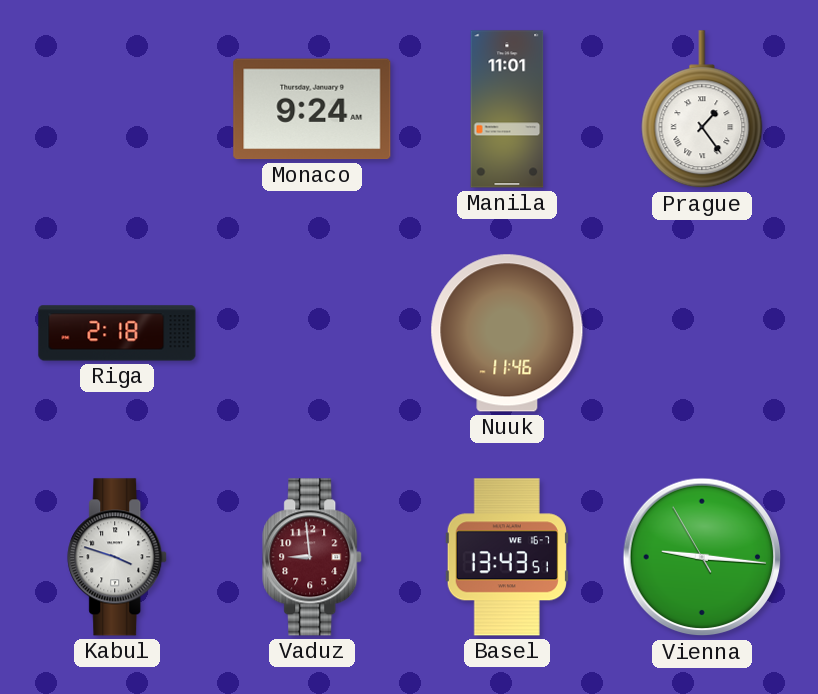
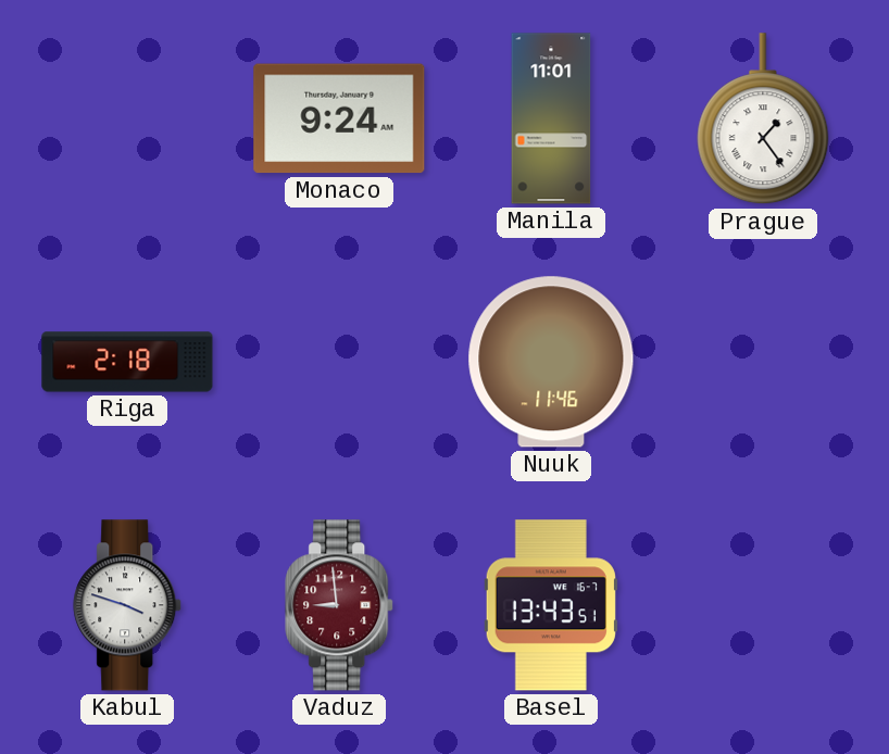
Vienna: 9:15 -> none
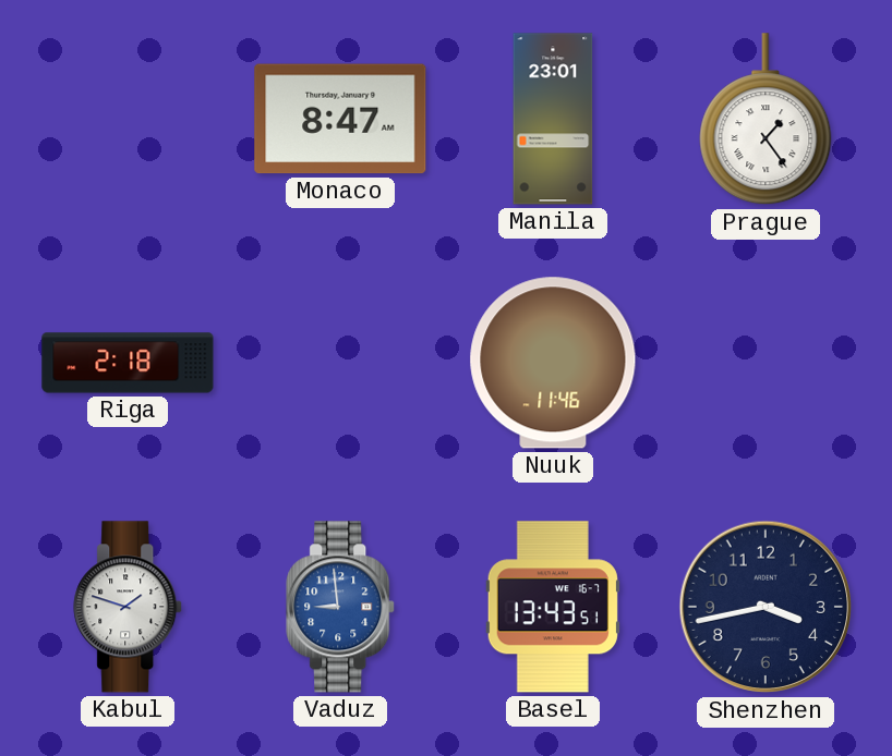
Monaco: 9:24 -> 8:47
Manila: 11:01 -> 23:01
Kabul: 3:48 -> 1:48
Vaduz dial: burgundy -> blue
Shenzhen: none -> 3:43
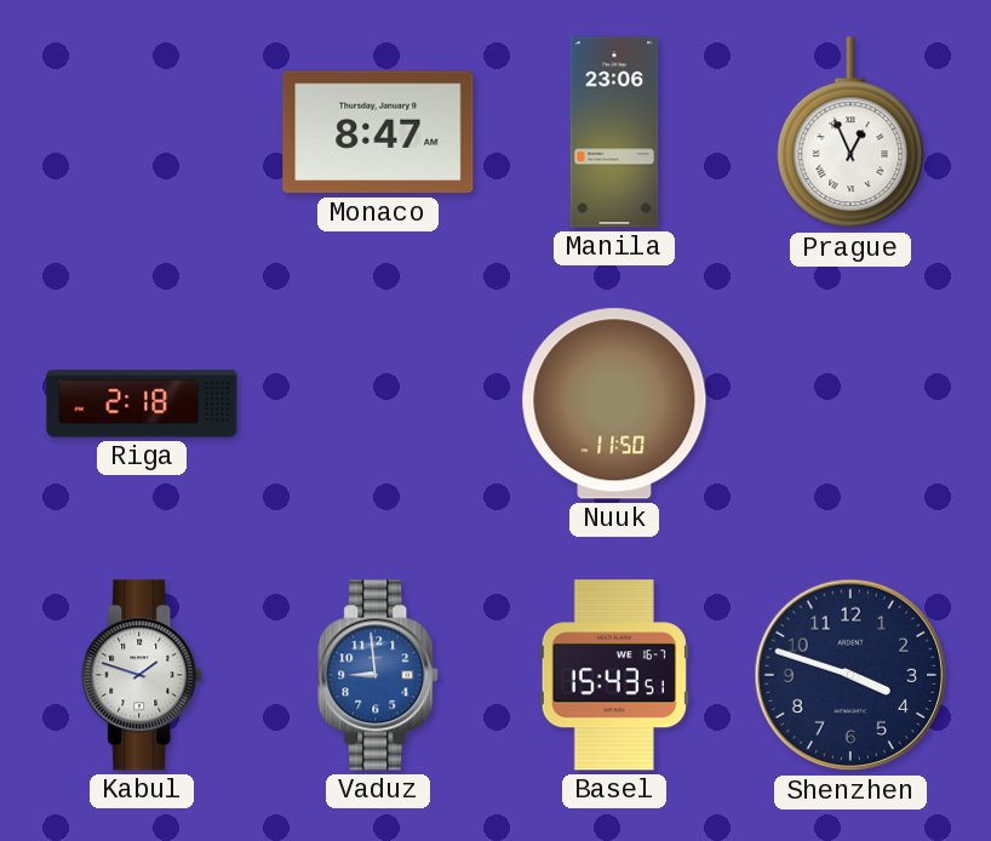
Manila: 23:01 -> 23:06
Prague: 1:24 -> 12:56
Nuuk: 11:46 -> 11:50
Basel: 13:43 -> 15:43
Shenzhen: 3:43 -> 3:48
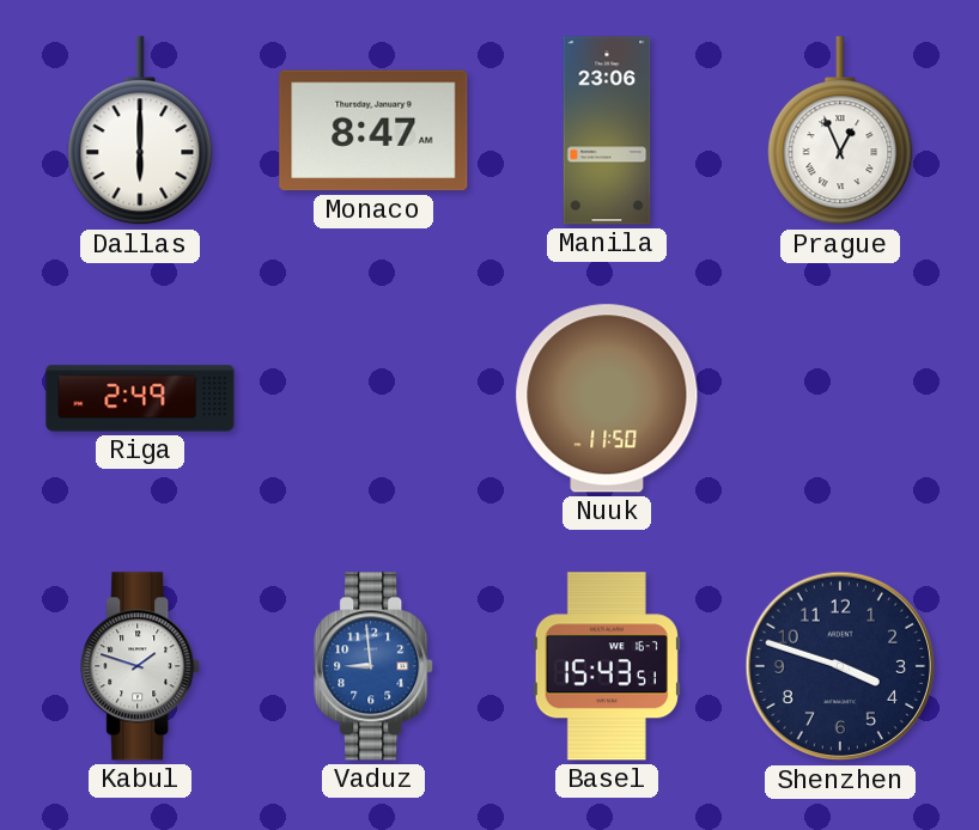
Dallas: none -> 6:00
Riga: 2:18 -> 2:49
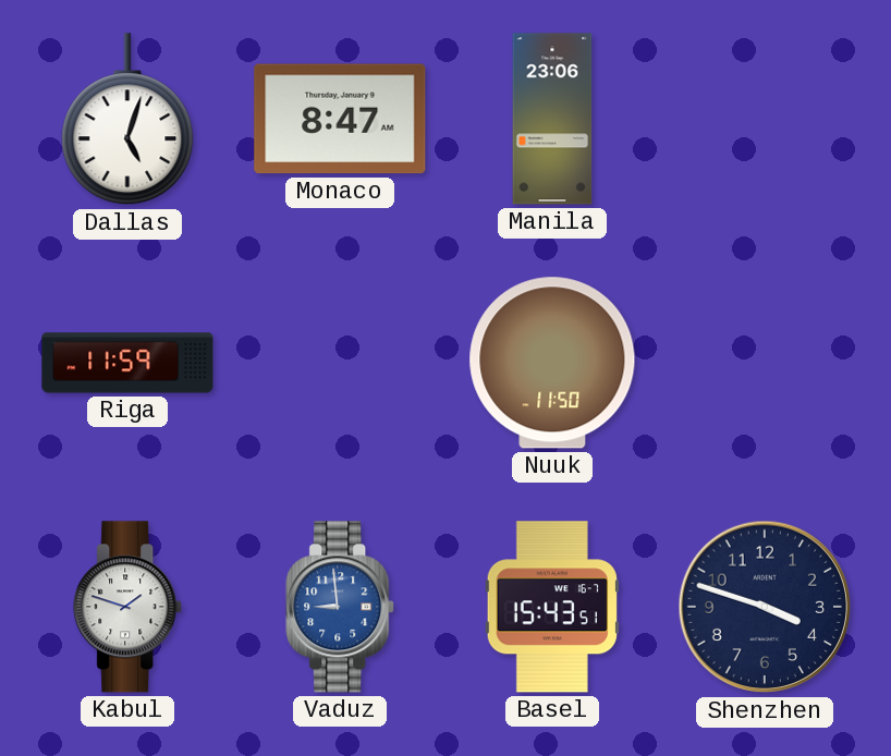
Dallas: 6:00 -> 5:03
Prague: 12:56 -> none
Riga: 2:49 -> 11:59
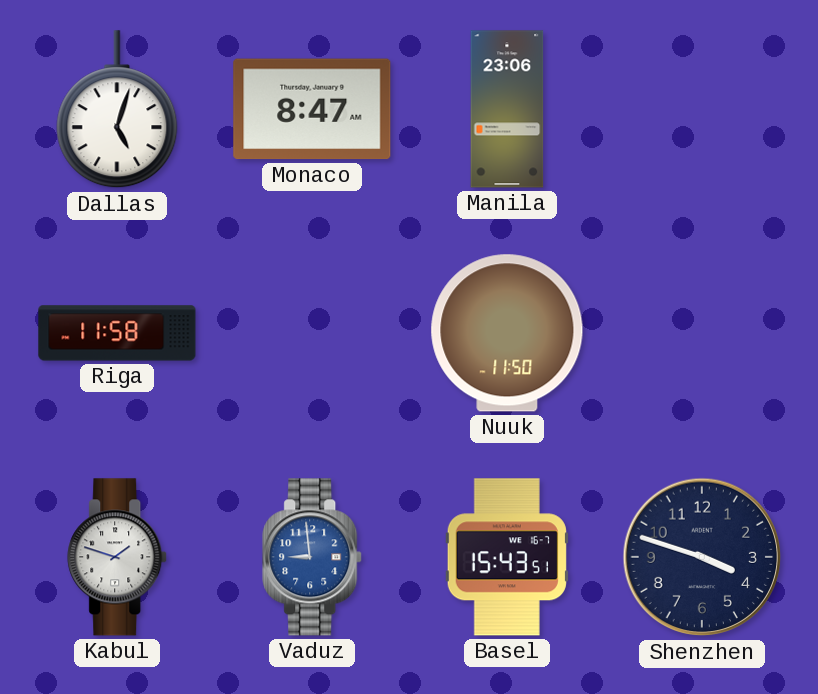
Riga: 11:59 -> 11:58
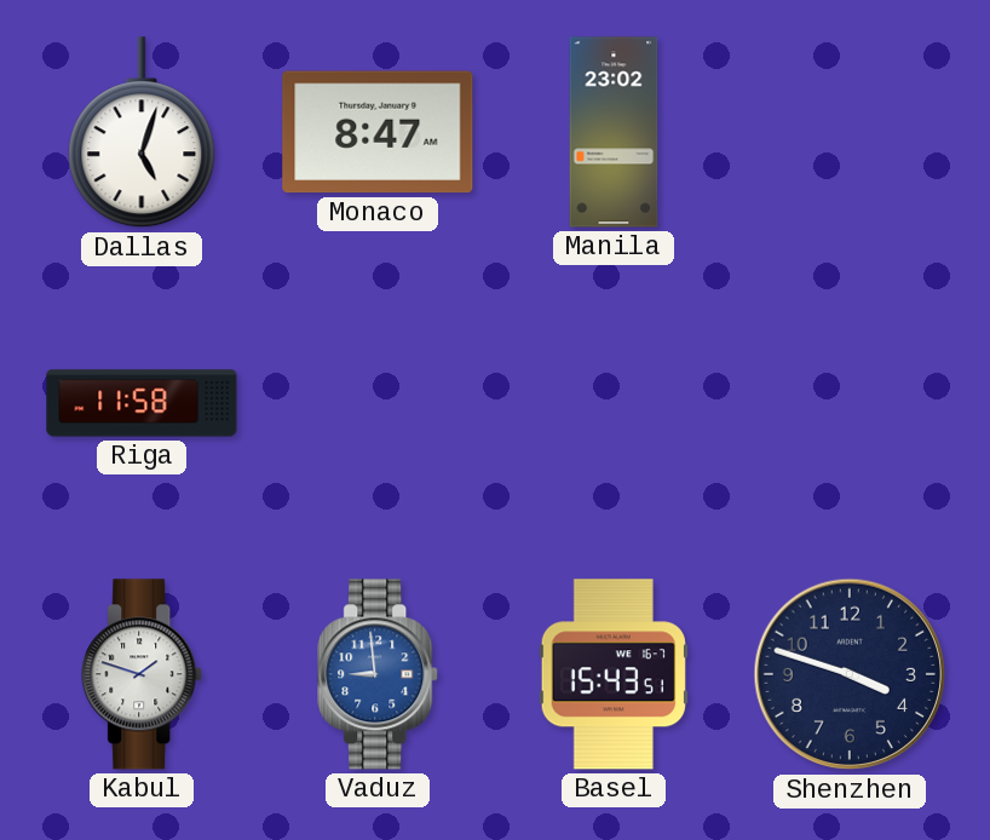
Manila: 23:06 -> 23:02
Nuuk: 11:50 -> none
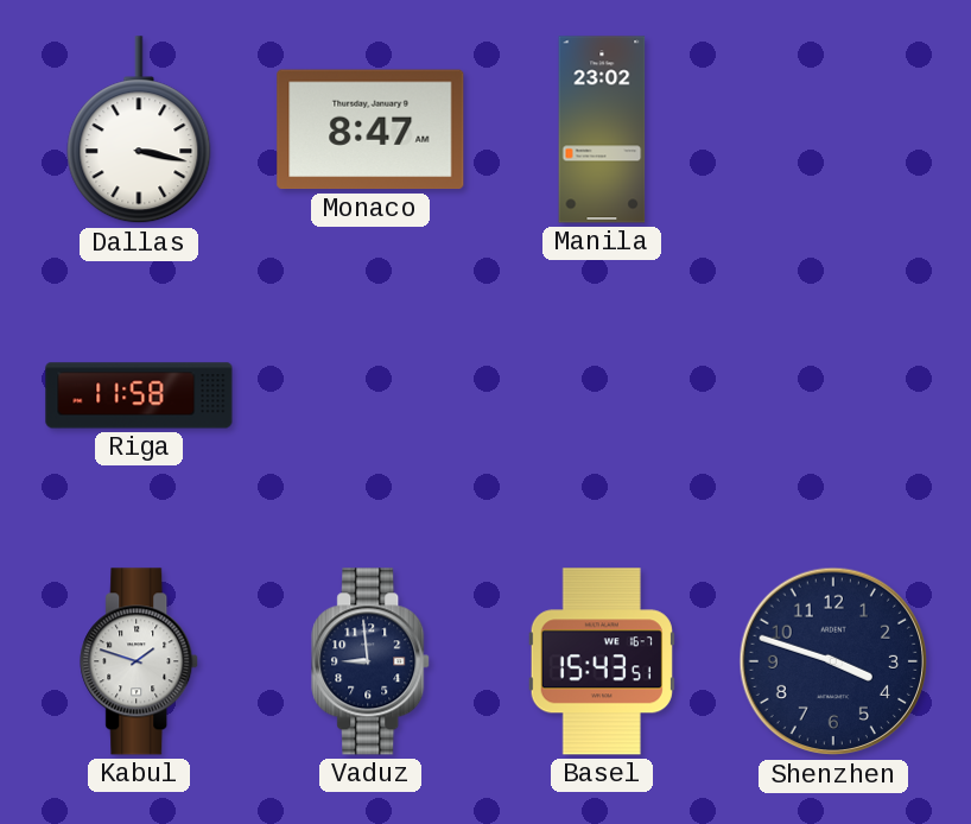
Dallas: 5:03 -> 3:17
Vaduz dial: blue -> navy
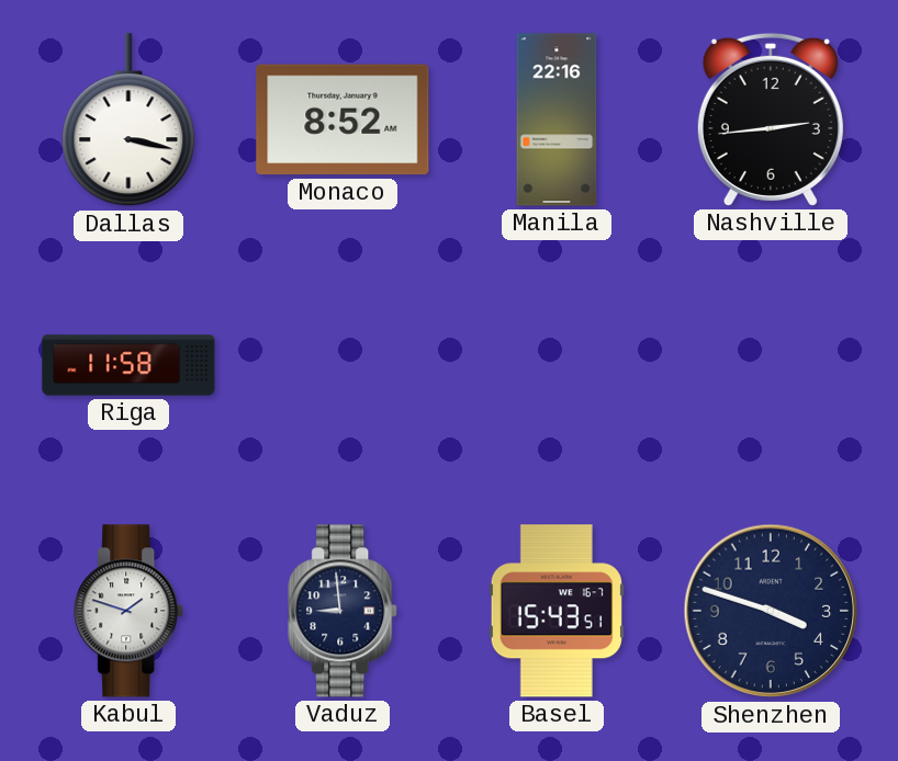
Monaco: 8:47 -> 8:52
Manila: 23:02 -> 22:16
Nashville: none -> 2:44
